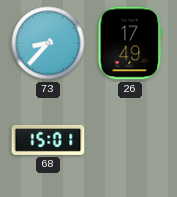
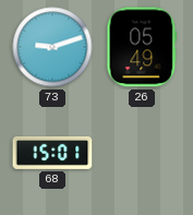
73: 8:37 -> 9:12
26: 17:49 -> 05:49
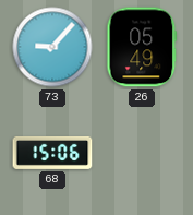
73: 9:12 -> 9:07
68: 15:01 -> 15:06
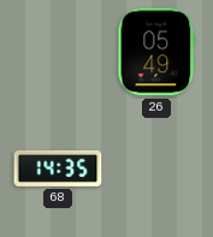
73: 9:07 -> none
68: 15:06 -> 14:35
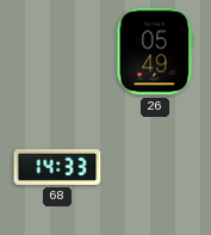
68: 14:35 -> 14:33
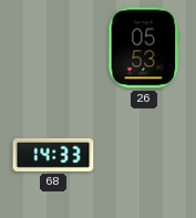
26: 05:49 -> 05:53
